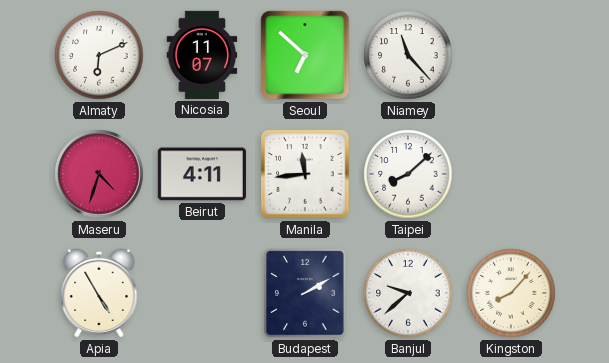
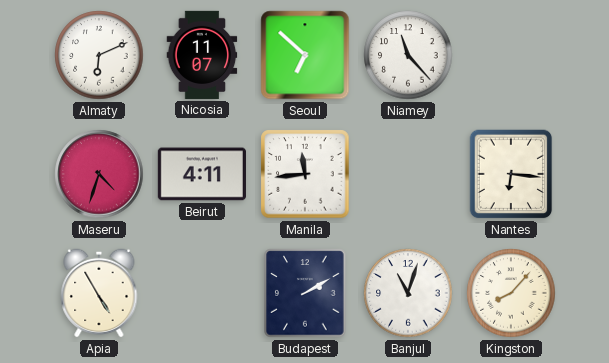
Taipei: 8:08 -> none
Nantes: none -> 6:16
Banjul: 9:38 -> 11:03
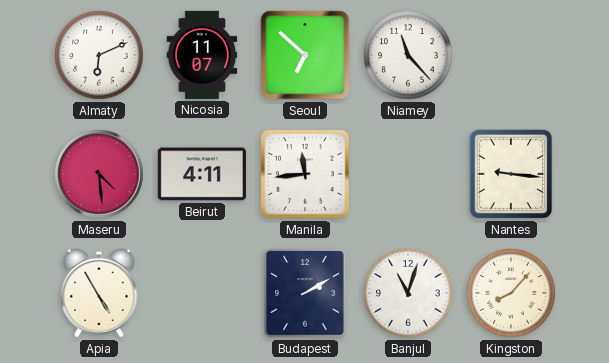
Maseru: 4:33 -> 4:29
Nantes: 6:16 -> 9:16
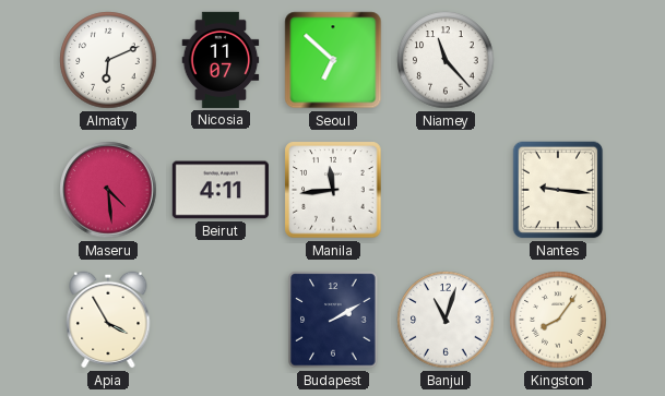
Apia: 4:55 -> 3:55
Kingston: 8:07 -> 8:06
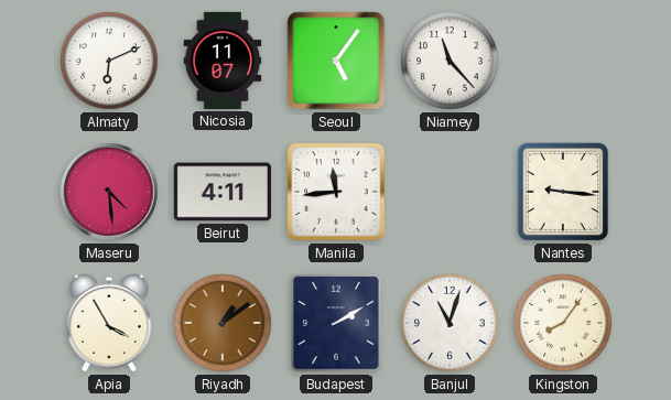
Seoul: 6:52 -> 5:06
Riyadh: none -> 1:09
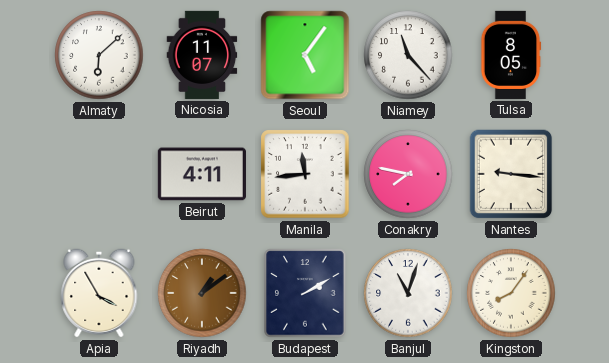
Almaty: 6:11 -> 6:08
Tulsa: none -> 8:05
Maseru: 4:29 -> none
Conakry: none -> 7:47
